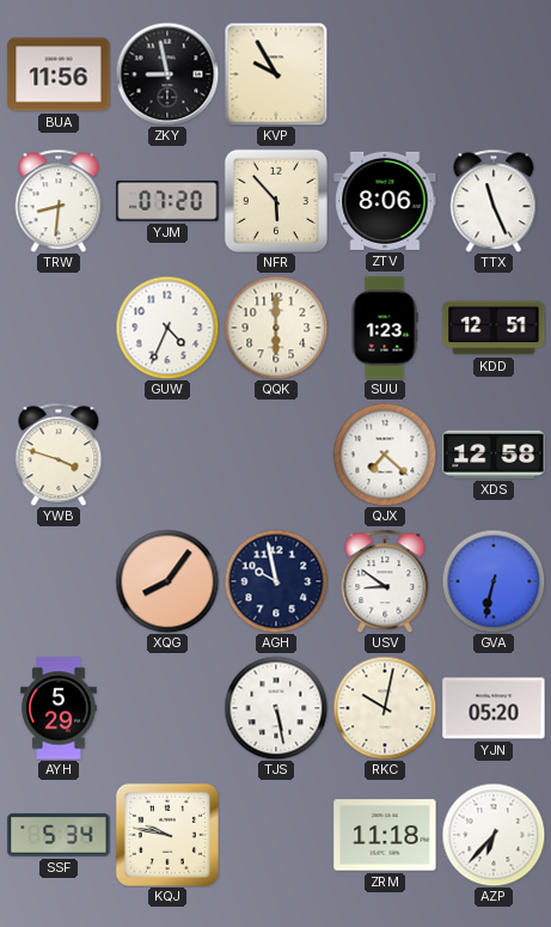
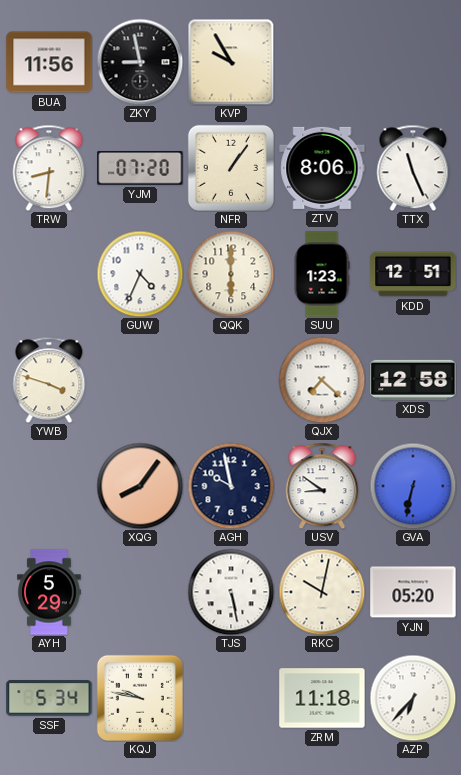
NFR: 5:53 -> 1:06
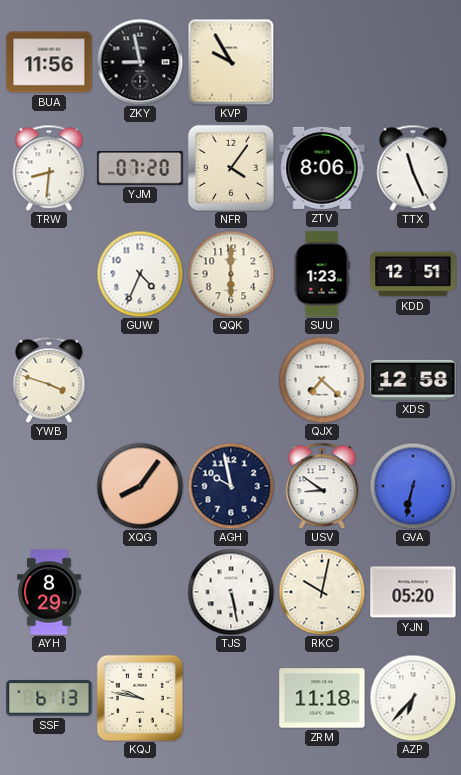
NFR: 1:06 -> 4:06
AYH: 5:29 -> 8:29
SSF: 5:34 -> 6:13
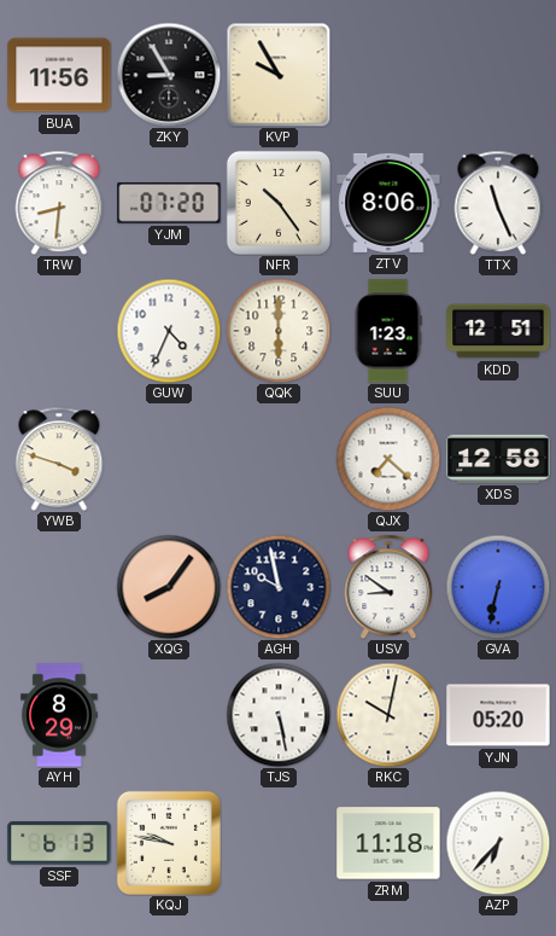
ZKY: 8:58 -> 8:55
NFR: 4:06 -> 10:24
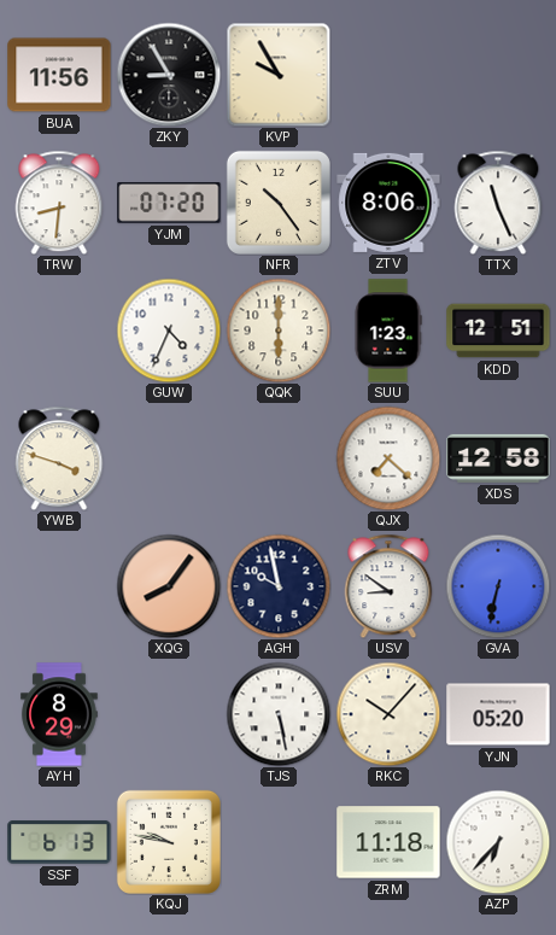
RKC: 10:02 -> 10:07
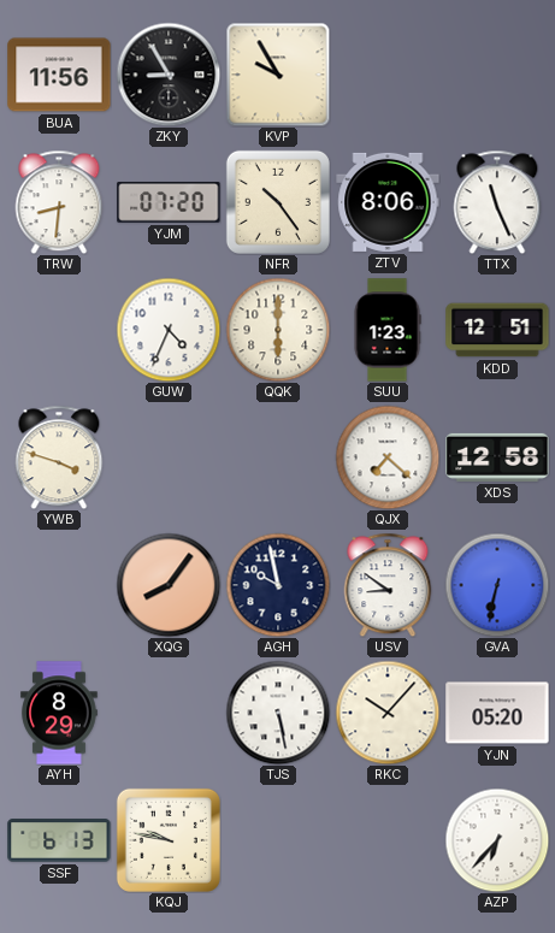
ZRM: 11:18 -> none
